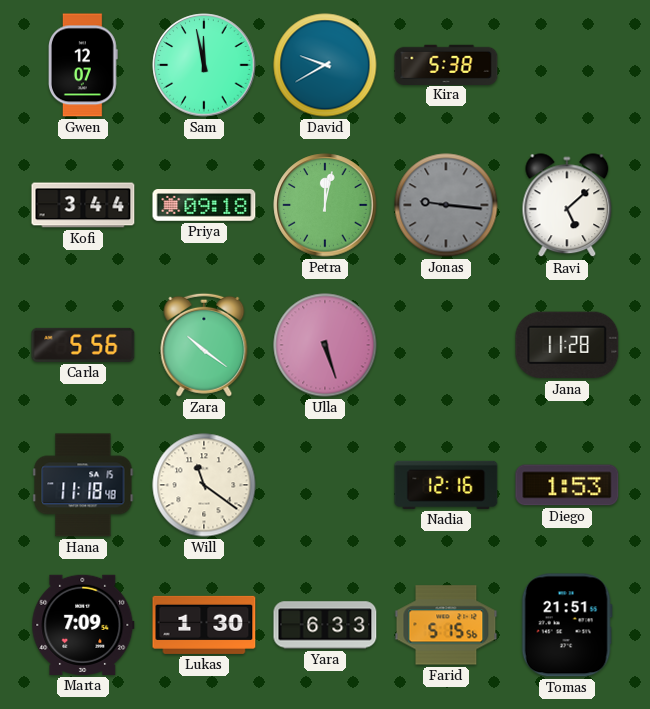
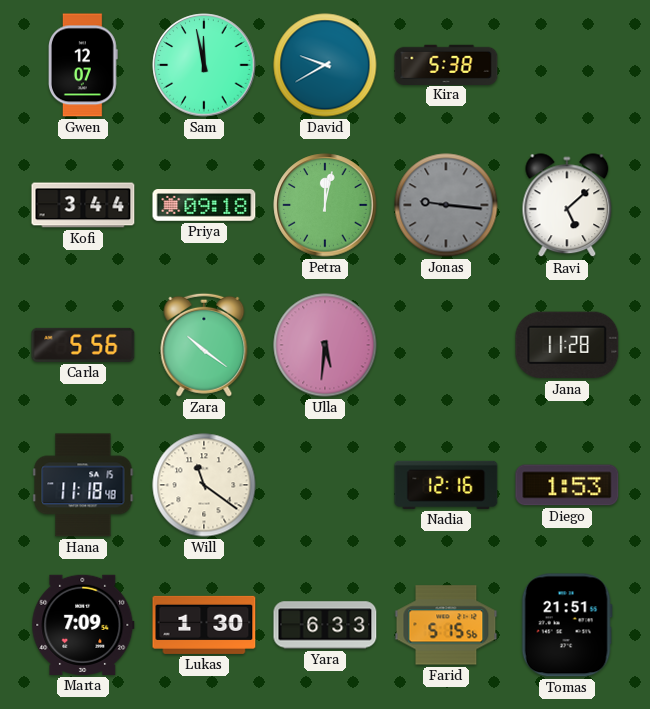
Ulla: 5:27 -> 5:31
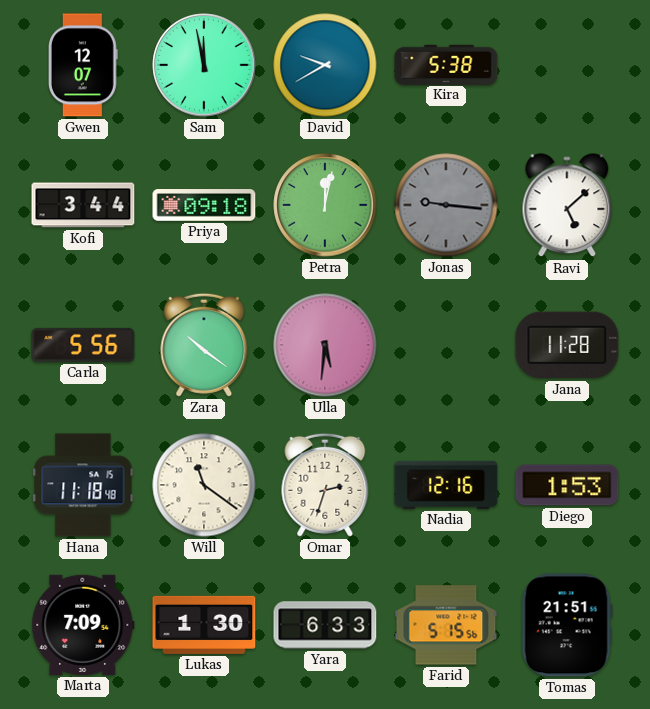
Omar: none -> 2:33
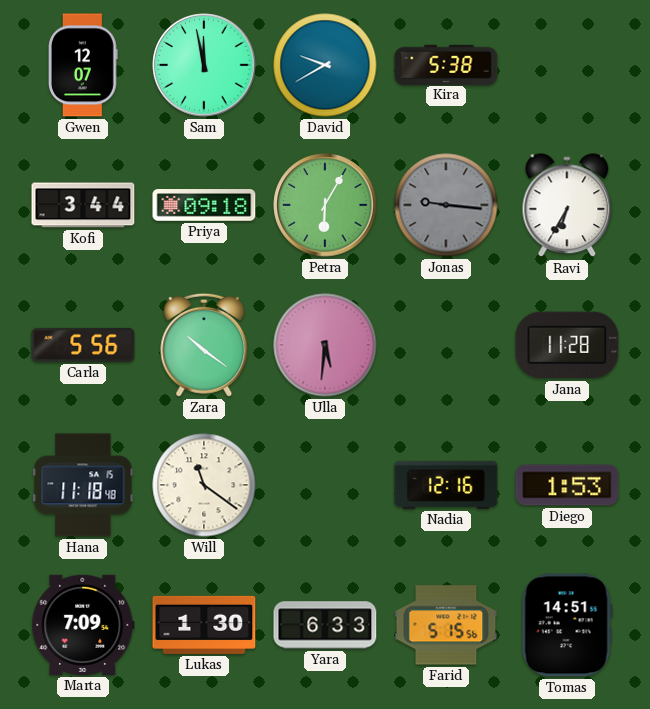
Petra: 12:02 -> 6:05
Ravi: 5:08 -> 6:35
Omar: 2:33 -> none
Tomas: 21:51 -> 14:51
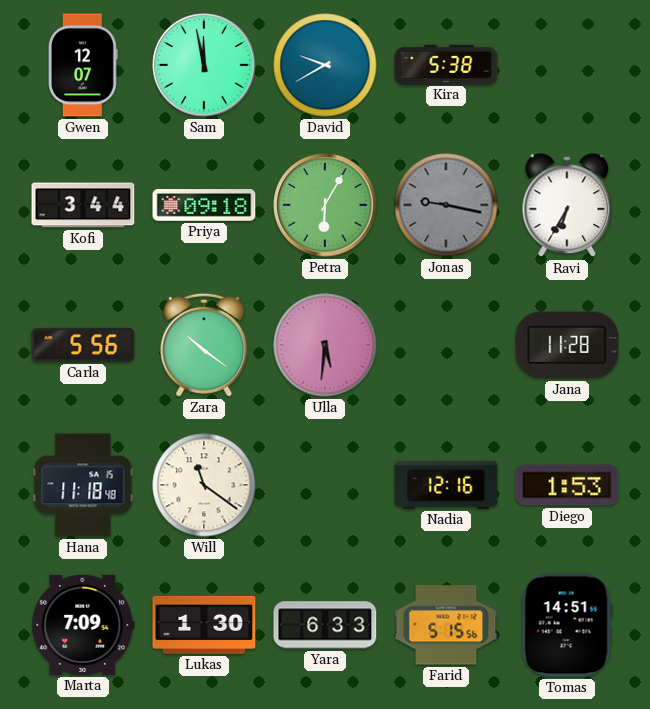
Jonas: 9:16 -> 9:17
